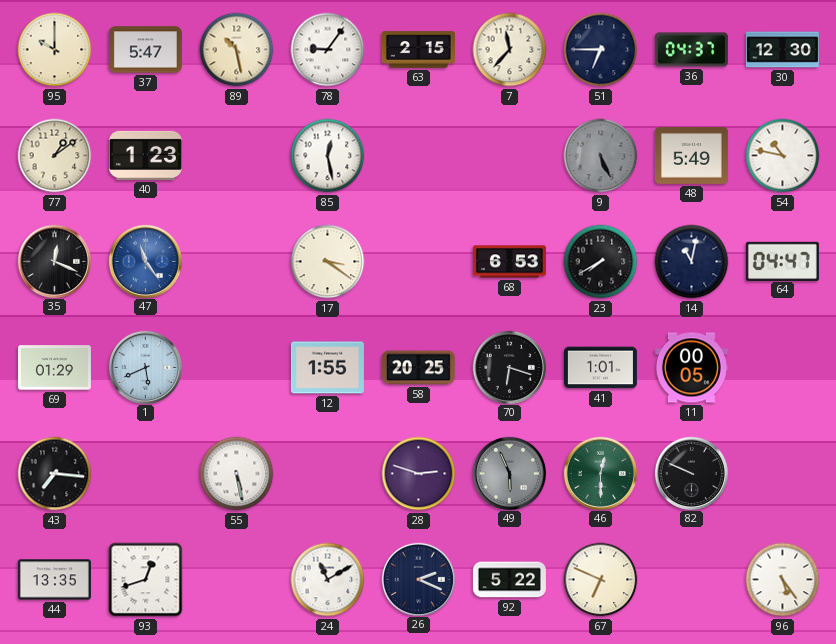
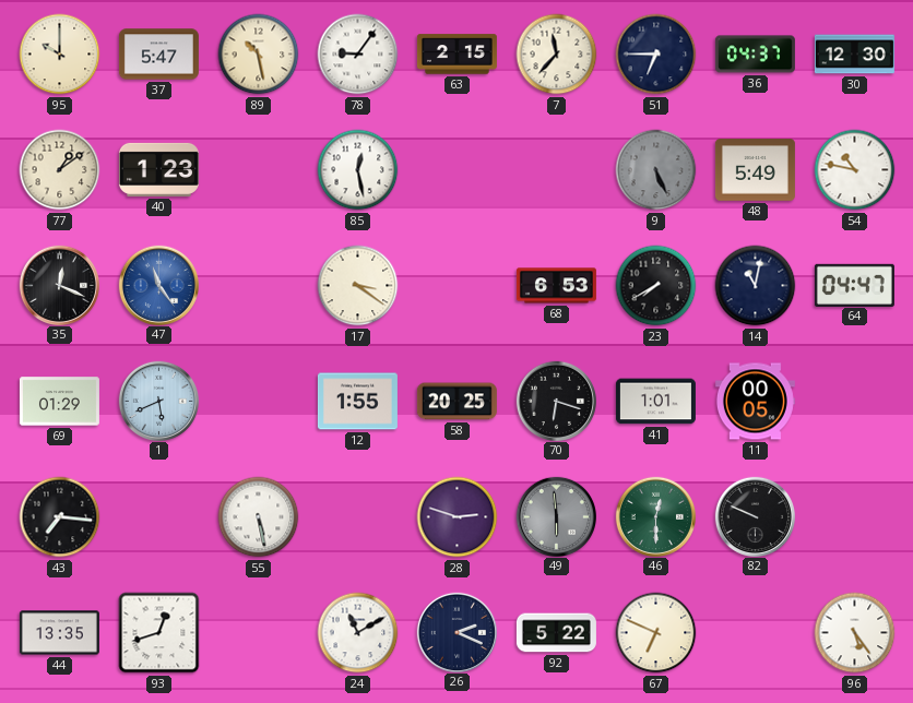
49: 5:56 -> 5:59
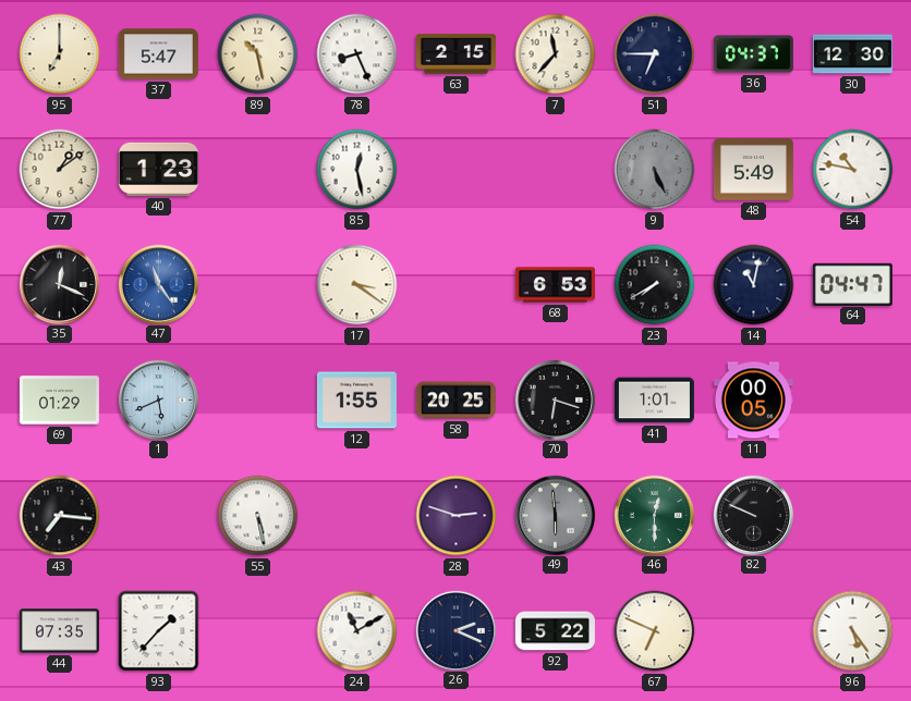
95: 10:00 -> 7:00
78: 9:06 -> 8:26
44: 13:35 -> 07:35
93: 12:42 -> 1:37
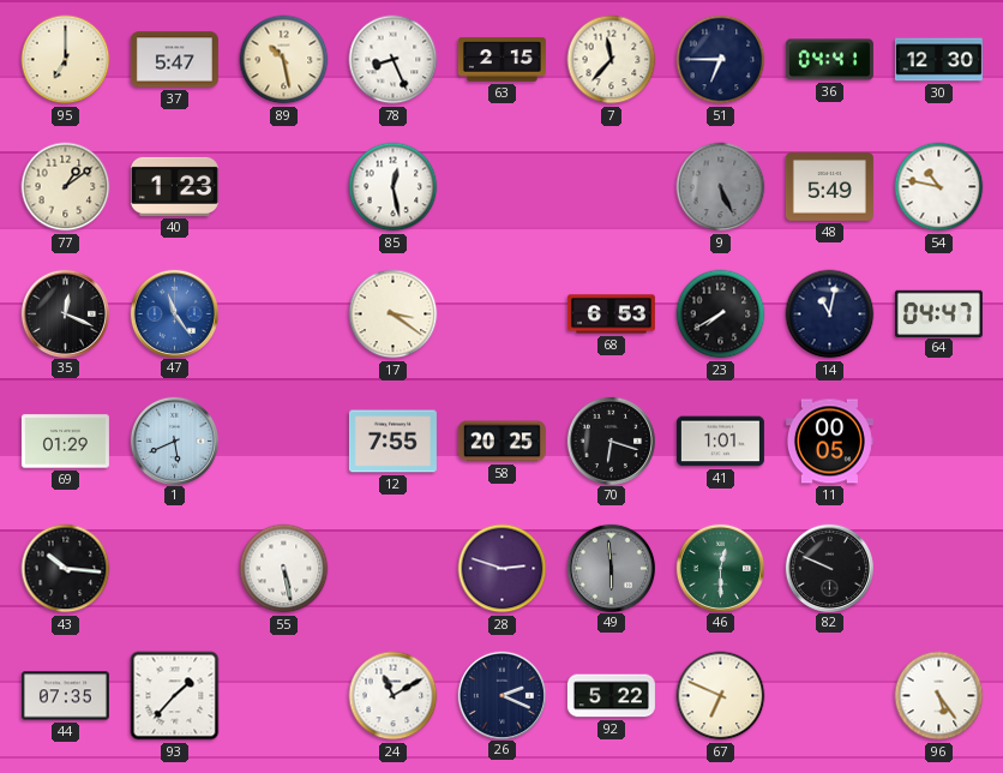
36: 04:37 -> 04:41
12: 1:55 -> 7:55
43: 7:16 -> 10:16
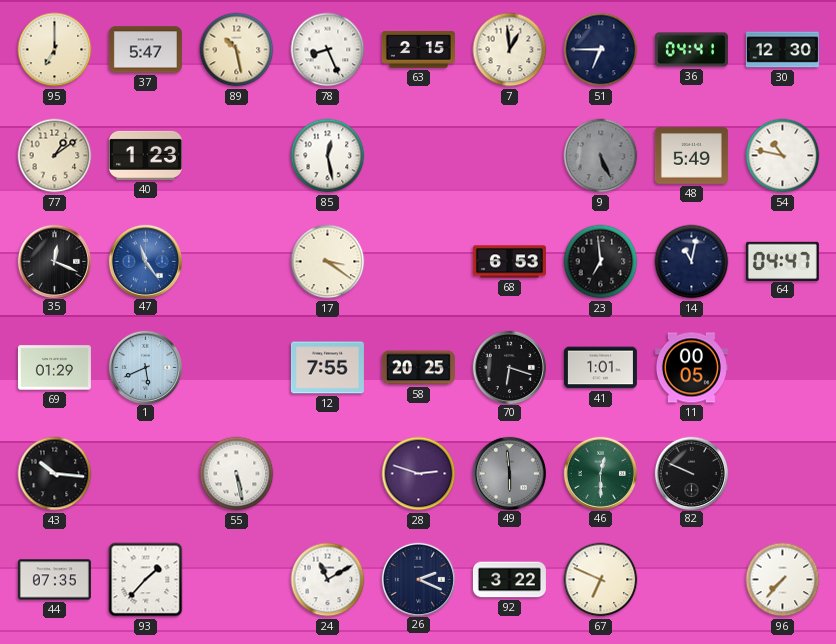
7: 11:37 -> 12:59
23: 7:40 -> 6:59
92: 5:22 -> 3:22
96: 5:24 -> 7:37
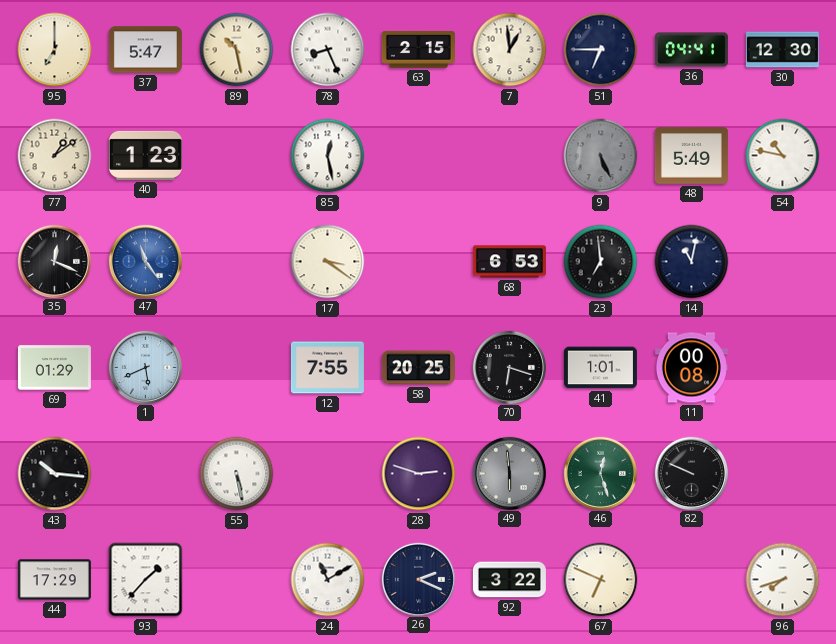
64: 04:47 -> none
11: 00:05 -> 00:08
46: 12:30 -> 12:27
44: 07:35 -> 17:29
96: 7:37 -> 7:42
